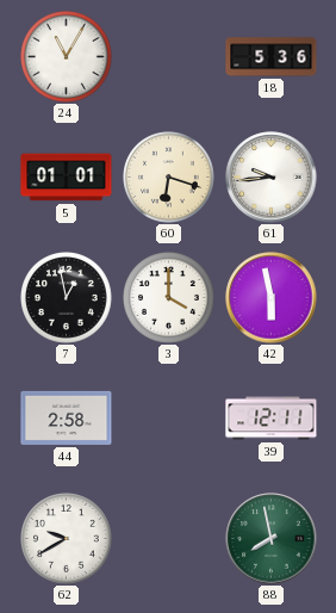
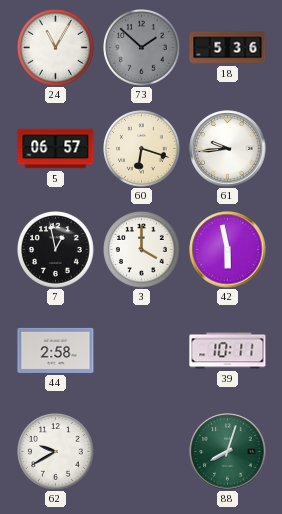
73: none -> 1:52
5: 01:01 -> 06:57
39: 12:11 -> 10:11
88: 7:58 -> 8:03
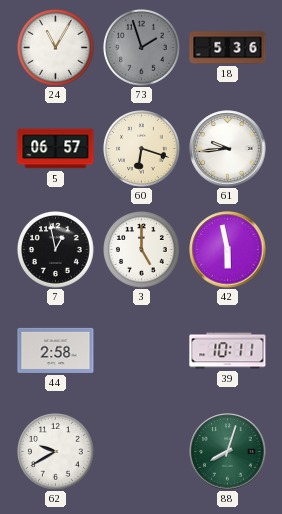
73: 1:52 -> 1:57
3: 4:00 -> 5:00
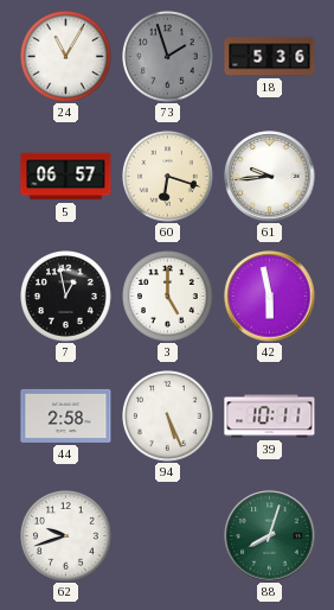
94: none -> 5:26
62: 9:40 -> 9:42
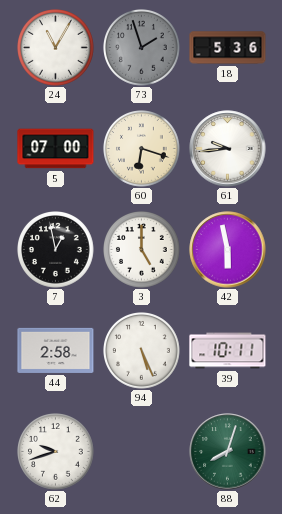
5: 06:57 -> 07:00
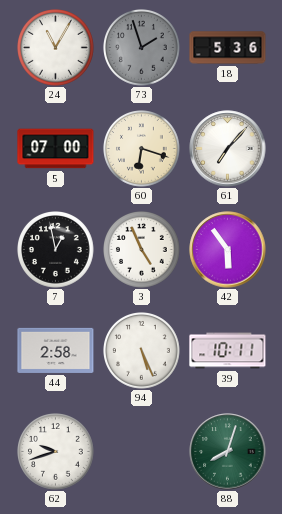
61: 9:44 -> 7:07
3: 5:00 -> 4:56
42: 5:58 -> 5:54
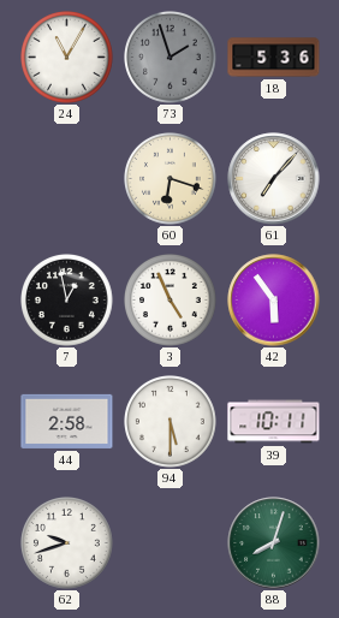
5: 07:00 -> none
94: 5:26 -> 5:30
